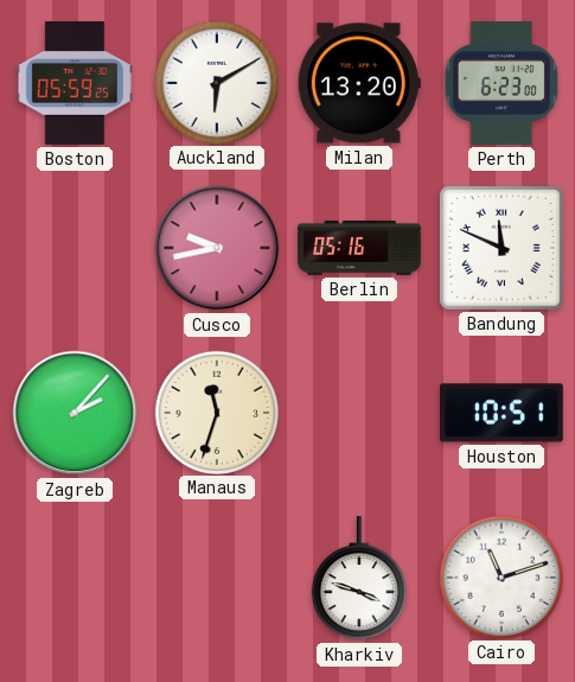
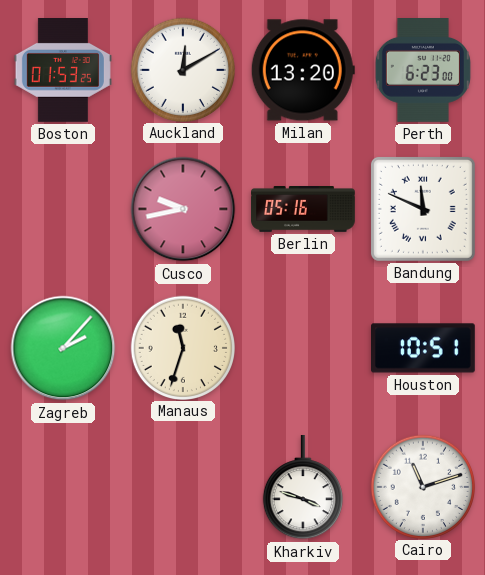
Boston: 05:59 -> 01:53
Auckland: 6:10 -> 12:10
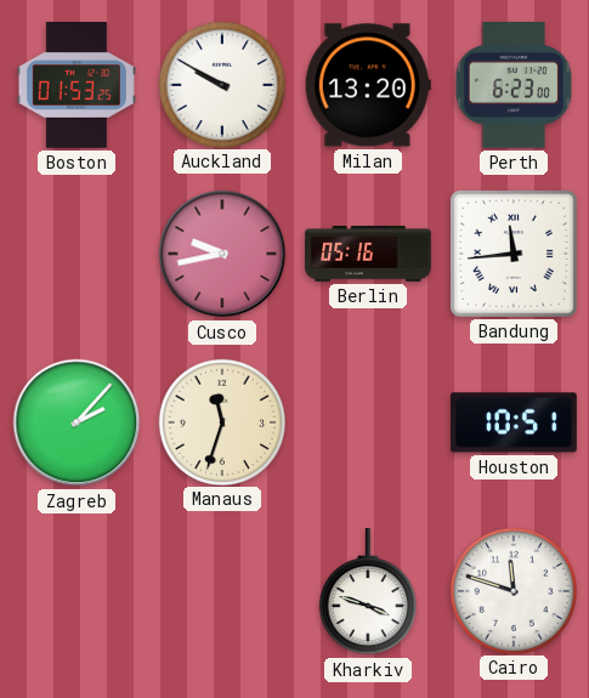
Auckland: 12:10 -> 9:50
Bandung: 11:49 -> 11:44
Cairo: 11:12 -> 11:48
